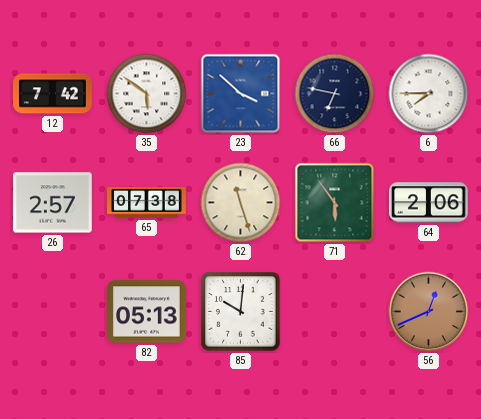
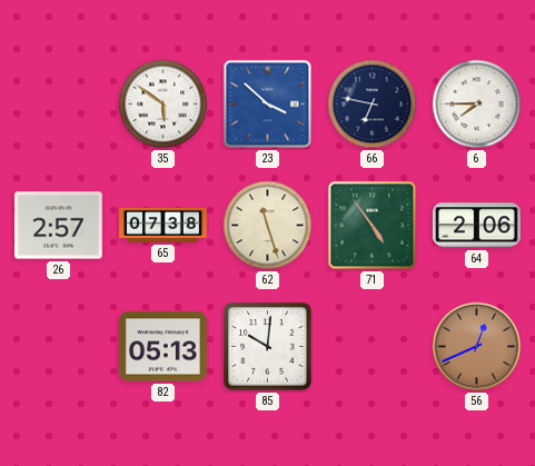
12: 7:42 -> none
71: 5:54 -> 4:54
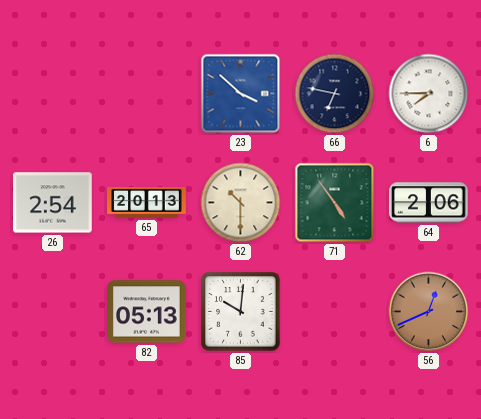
35: 5:51 -> none
26: 2:57 -> 2:54
65: 07:38 -> 20:13
62: 11:27 -> 10:30
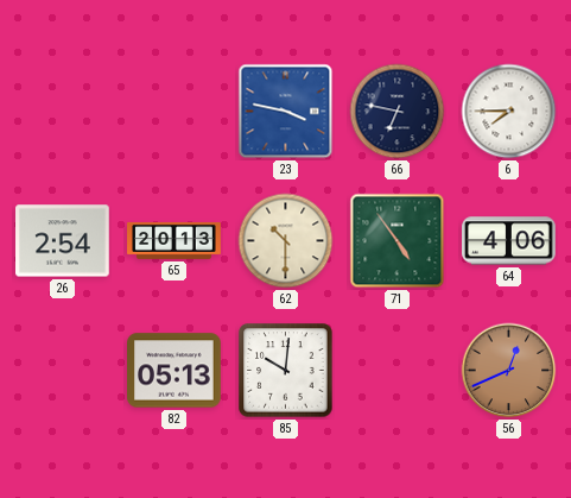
23: 3:52 -> 3:47
64: 2:06 -> 4:06
